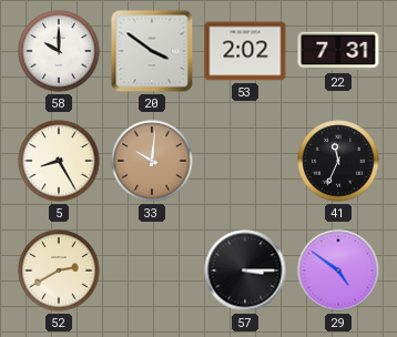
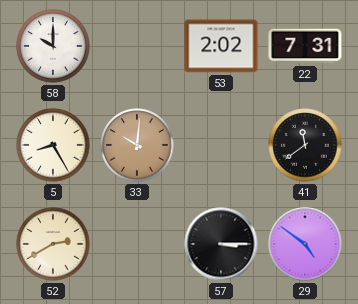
20: 3:51 -> none
41: 11:34 -> 11:39
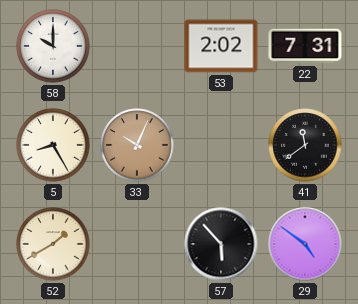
33: 10:01 -> 10:04
52: 2:40 -> 1:40
57: 3:15 -> 5:53
